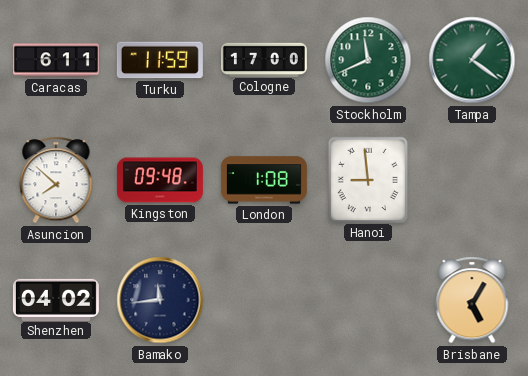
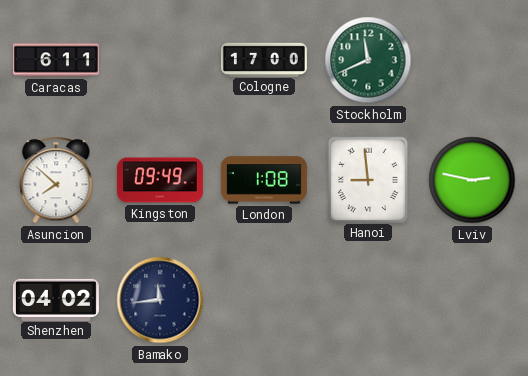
Turku: 11:59 -> none
Tampa: 1:21 -> none
Kingston: 09:48 -> 09:49
Lviv: none -> 2:47
Brisbane: 5:05 -> none
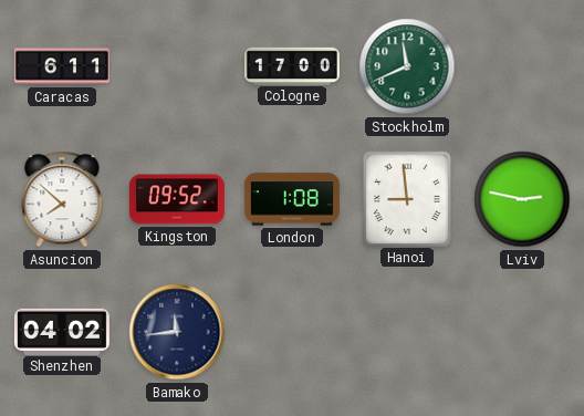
Kingston: 09:49 -> 09:52
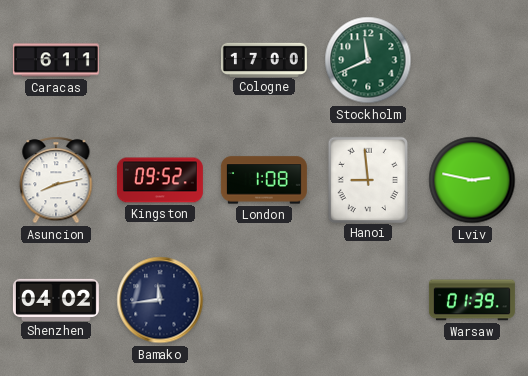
Asuncion: 7:52 -> 8:13
Warsaw: none -> 01:39
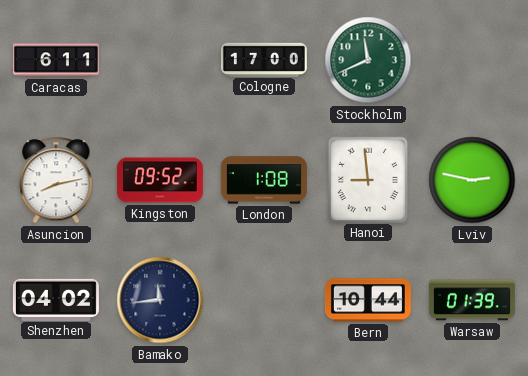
Bern: none -> 10:44
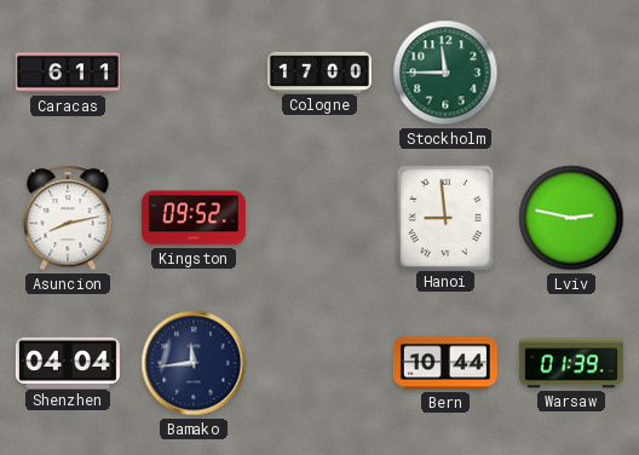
Stockholm: 11:41 -> 11:45
London: 1:08 -> none
Shenzhen: 04:02 -> 04:04
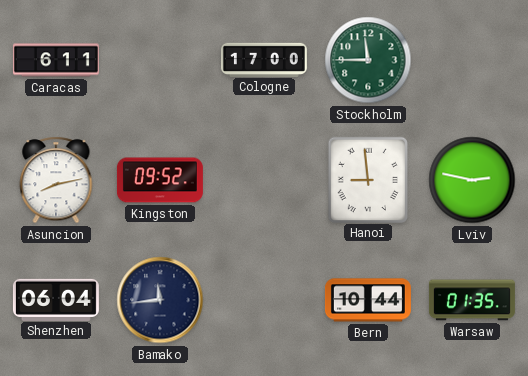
Shenzhen: 04:04 -> 06:04
Warsaw: 01:39 -> 01:35
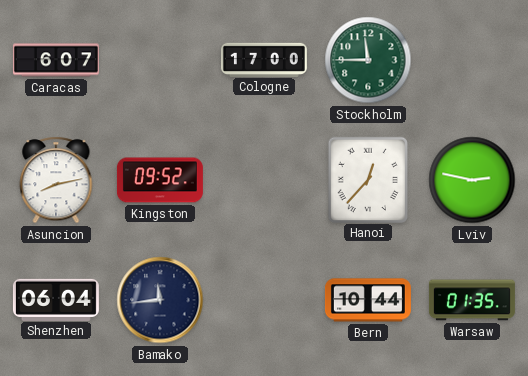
Caracas: 6:11 -> 6:07
Hanoi: 8:59 -> 12:37
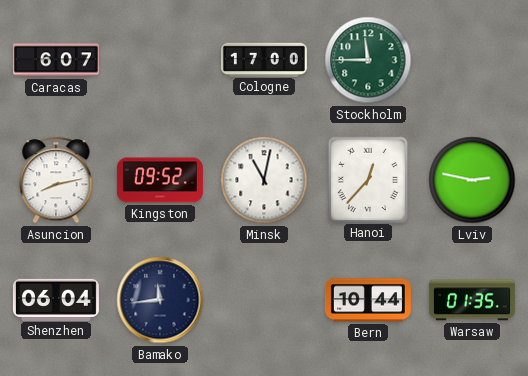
Minsk: none -> 11:02
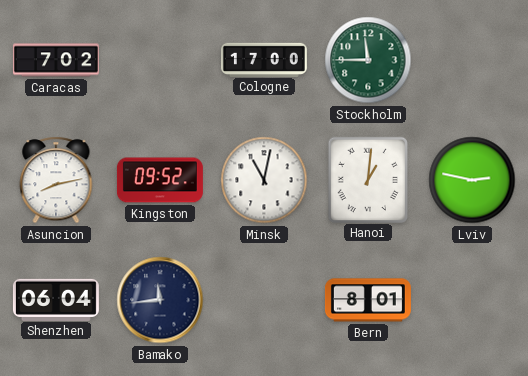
Caracas: 6:07 -> 7:02
Hanoi: 12:37 -> 1:01
Bern: 10:44 -> 8:01
Warsaw: 01:35 -> none
